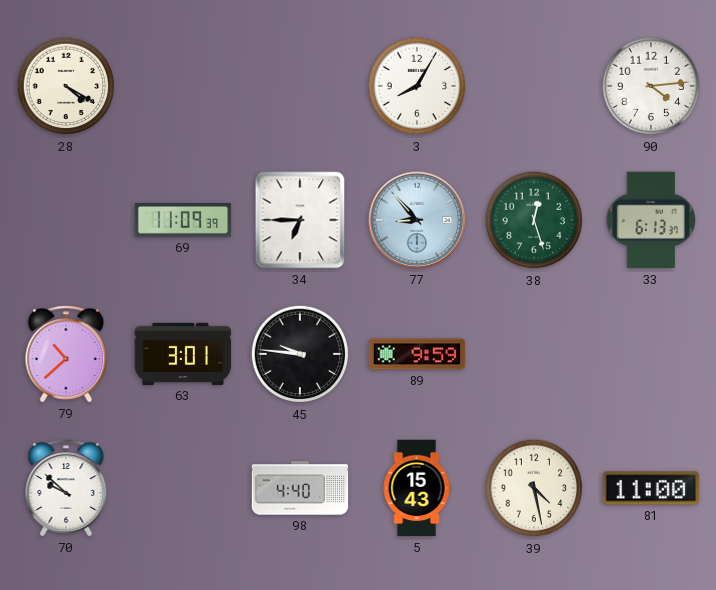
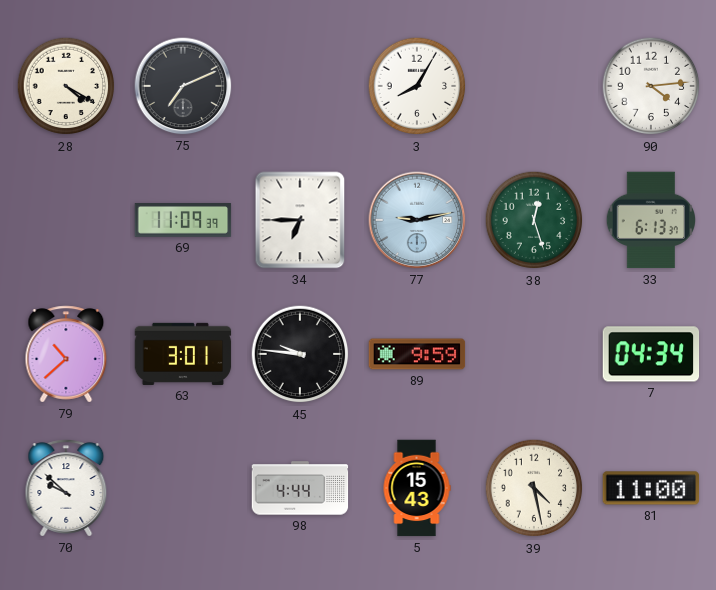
75: none -> 7:11
77: 8:53 -> 9:13
7: none -> 04:34
98: 4:40 -> 4:44
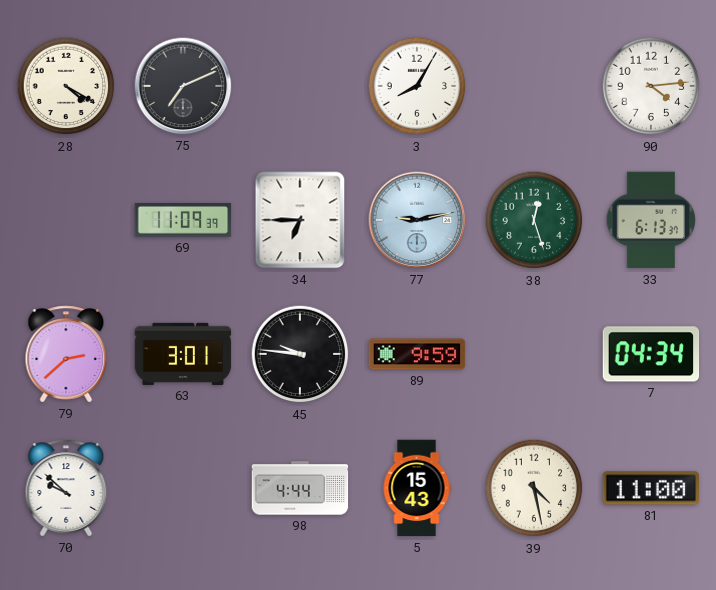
79: 10:38 -> 2:38
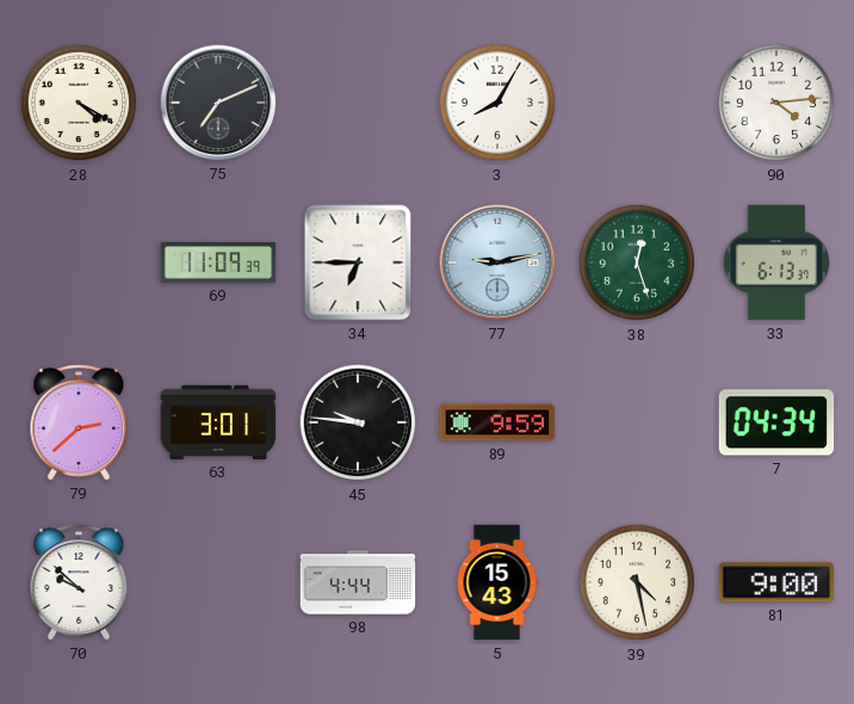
81: 11:00 -> 9:00
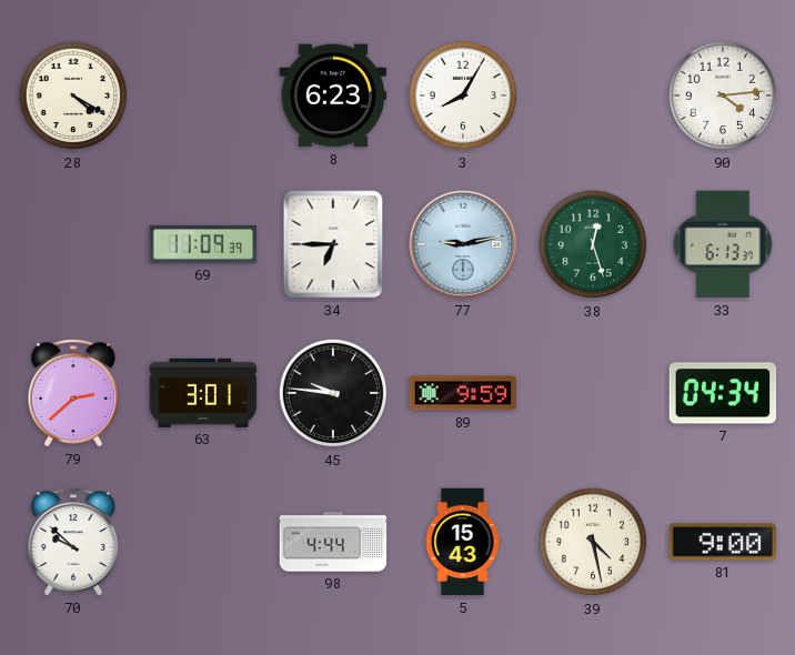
75: 7:11 -> none
8: none -> 6:23
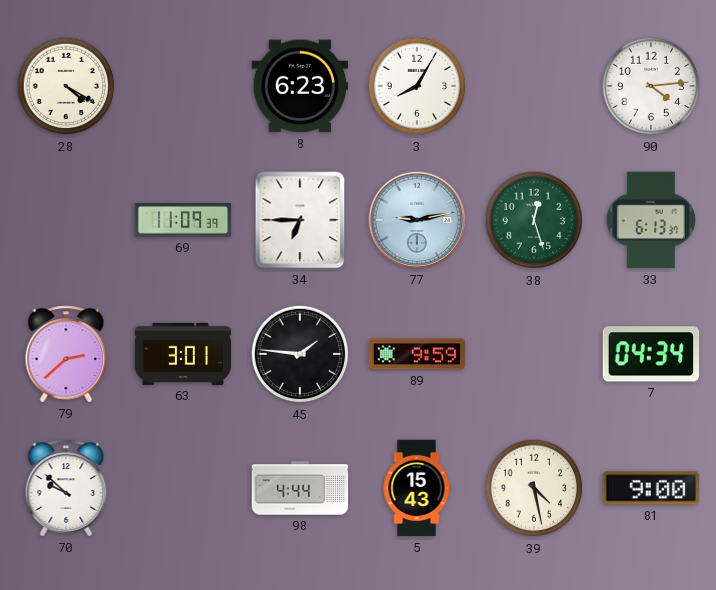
45: 9:46 -> 1:46
